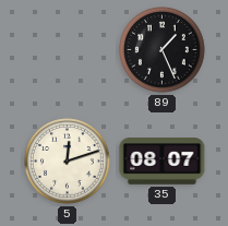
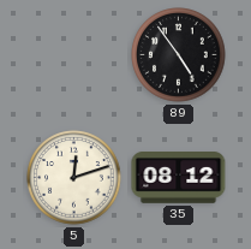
89: 1:26 -> 4:54
35: 08:07 -> 08:12
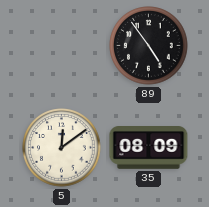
5: 12:12 -> 12:09
35: 08:12 -> 08:09
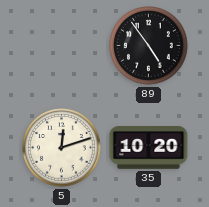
5: 12:09 -> 12:12
35: 08:09 -> 10:20
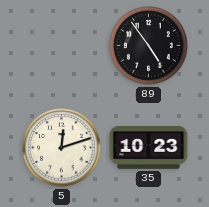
35: 10:20 -> 10:23
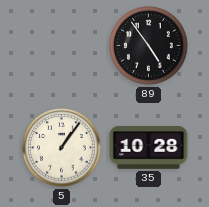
5: 12:12 -> 1:06
35: 10:23 -> 10:28
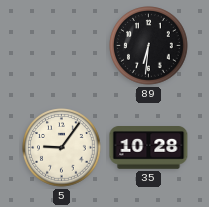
89: 4:54 -> 6:31
5: 1:06 -> 9:06
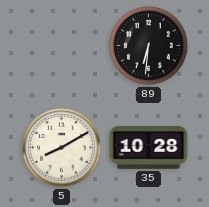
5: 9:06 -> 8:10
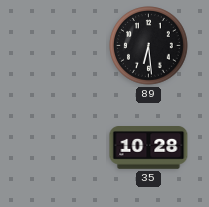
89: 6:31 -> 6:29
5: 8:10 -> none
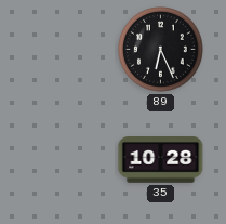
89: 6:29 -> 6:26
